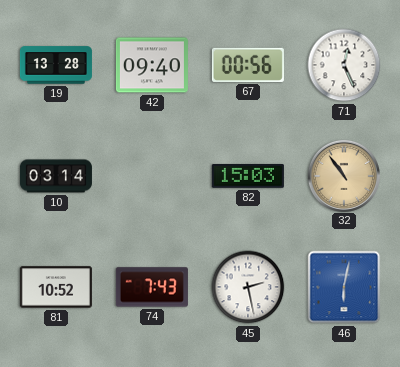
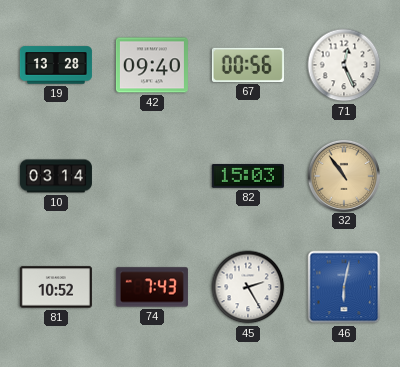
45: 2:28 -> 2:25
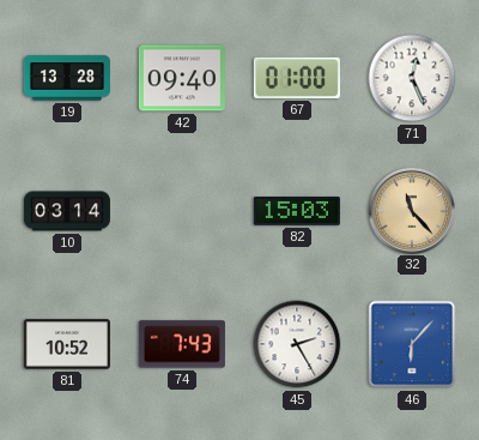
67: 00:56 -> 01:00
32: 10:54 -> 11:23
46: 6:02 -> 6:07
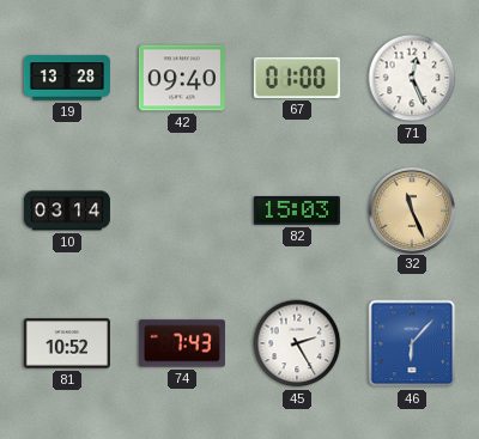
32: 11:23 -> 11:26
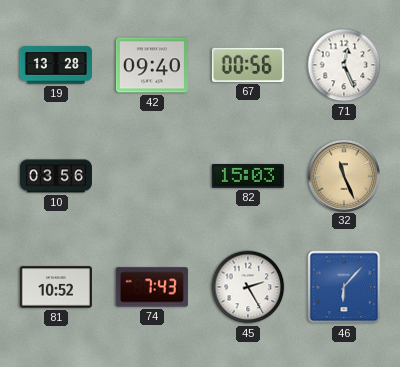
67: 01:00 -> 00:56
10: 03:14 -> 03:56
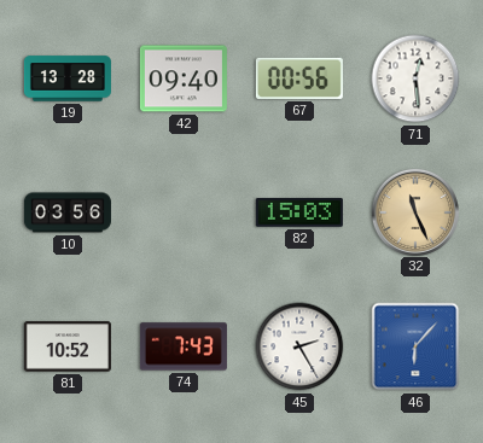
71: 12:26 -> 12:29
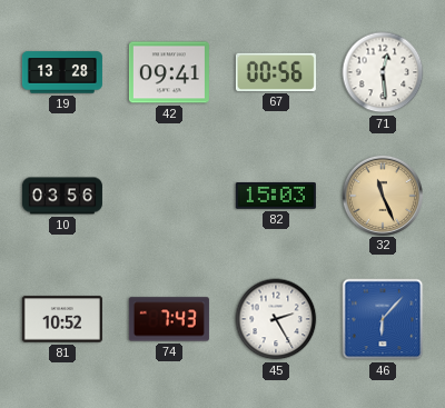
42: 09:40 -> 09:41
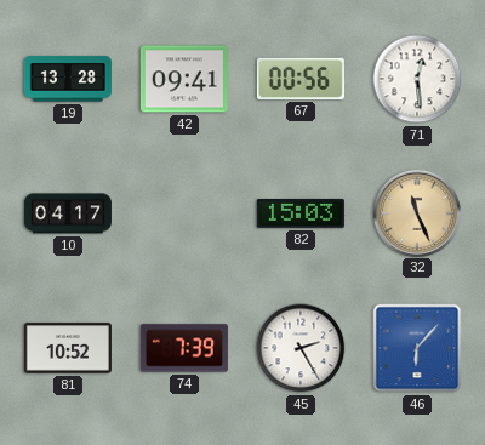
10: 03:56 -> 04:17
74: 7:43 -> 7:39
